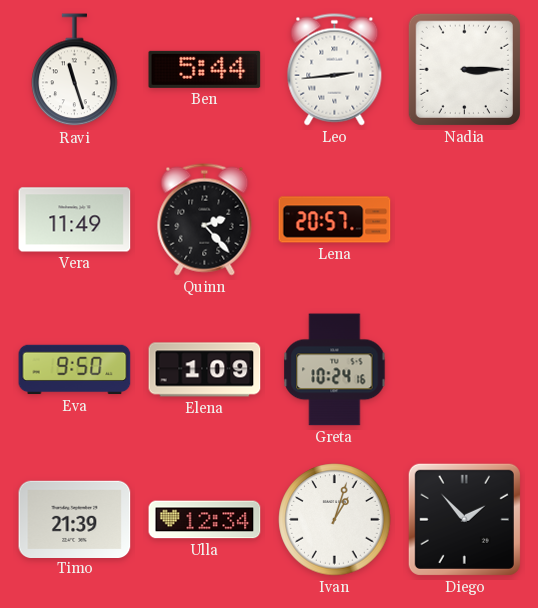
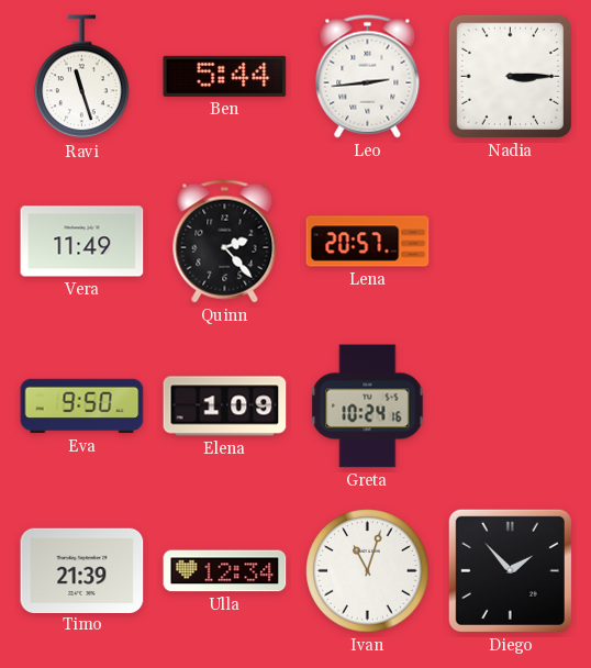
Ivan: 1:03 -> 11:03
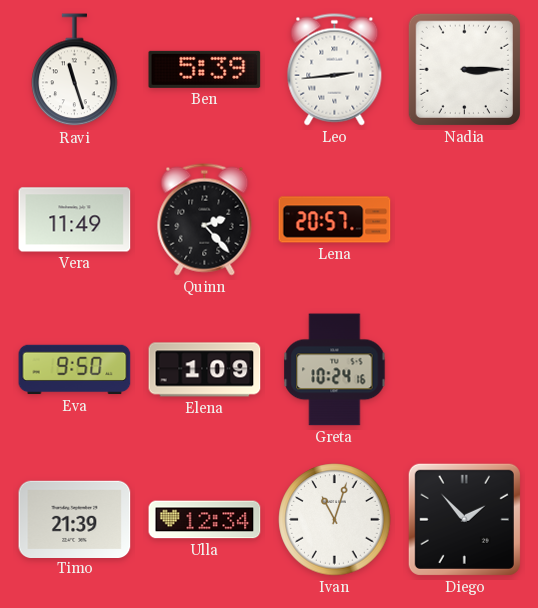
Ben: 5:44 -> 5:39
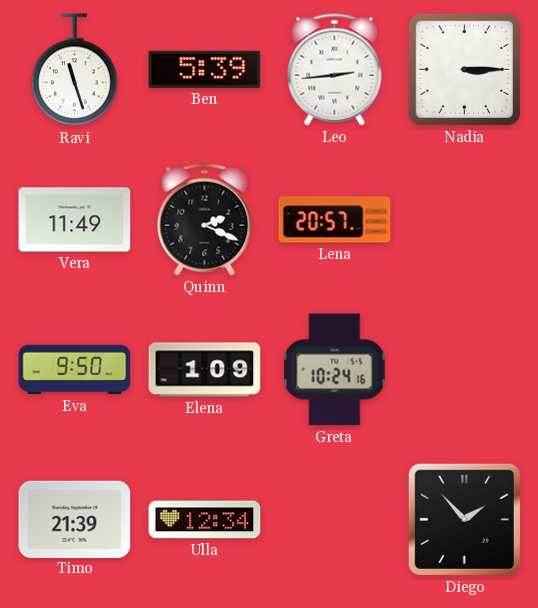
Quinn: 2:23 -> 2:19
Ivan: 11:03 -> none
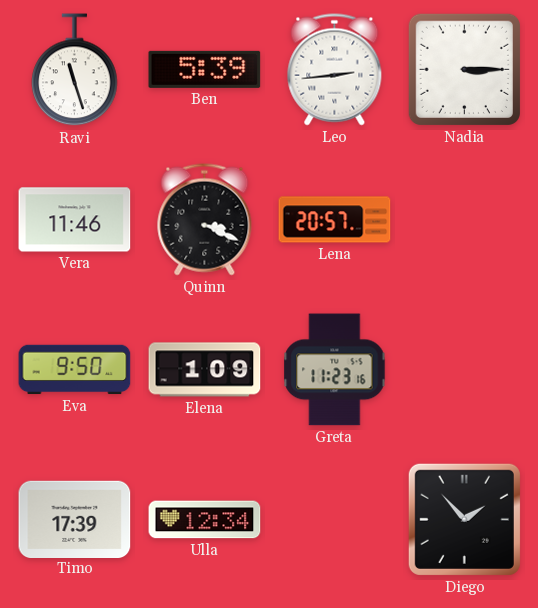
Vera: 11:49 -> 11:46
Quinn: 2:19 -> 3:19
Greta: 10:24 -> 11:23
Timo: 21:39 -> 17:39
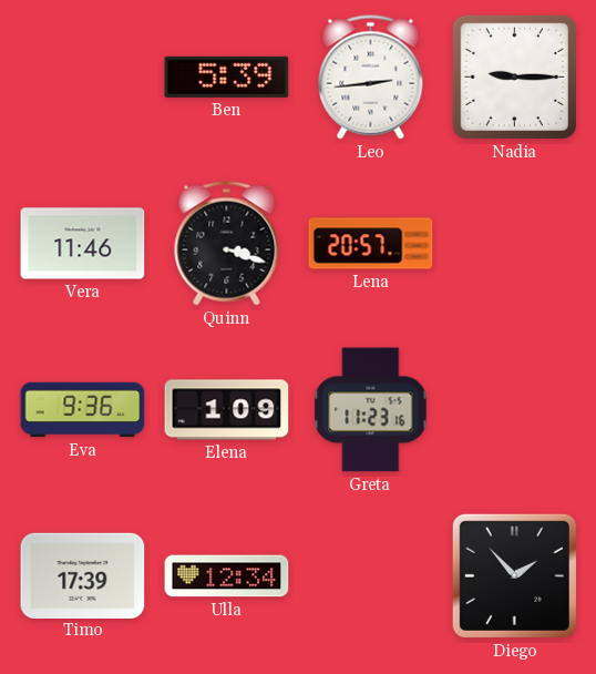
Ravi: 11:27 -> none
Nadia: 3:15 -> 9:15
Quinn: 3:19 -> 3:18
Eva: 9:50 -> 9:36
